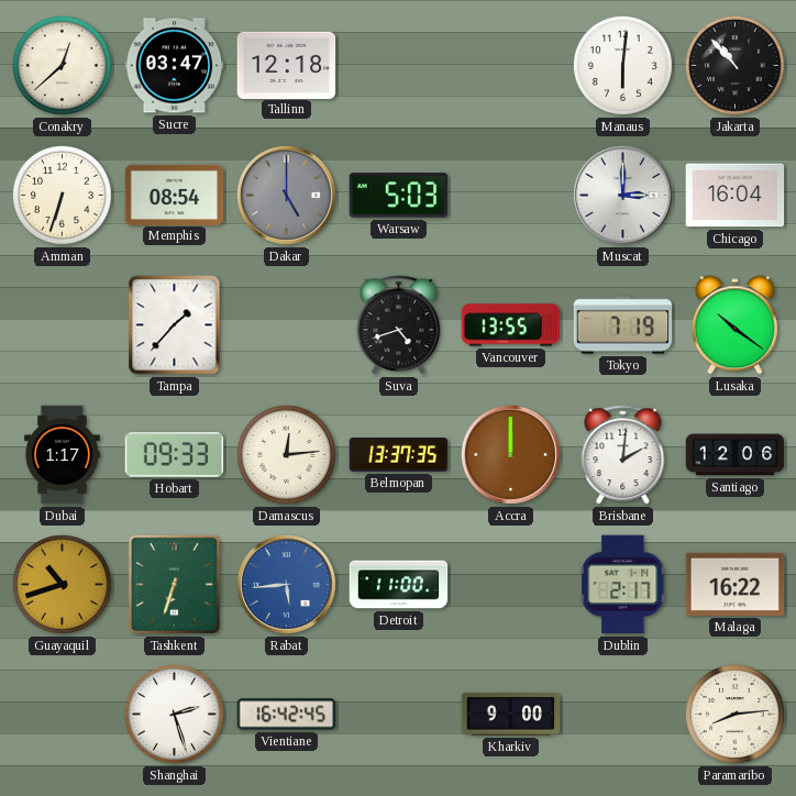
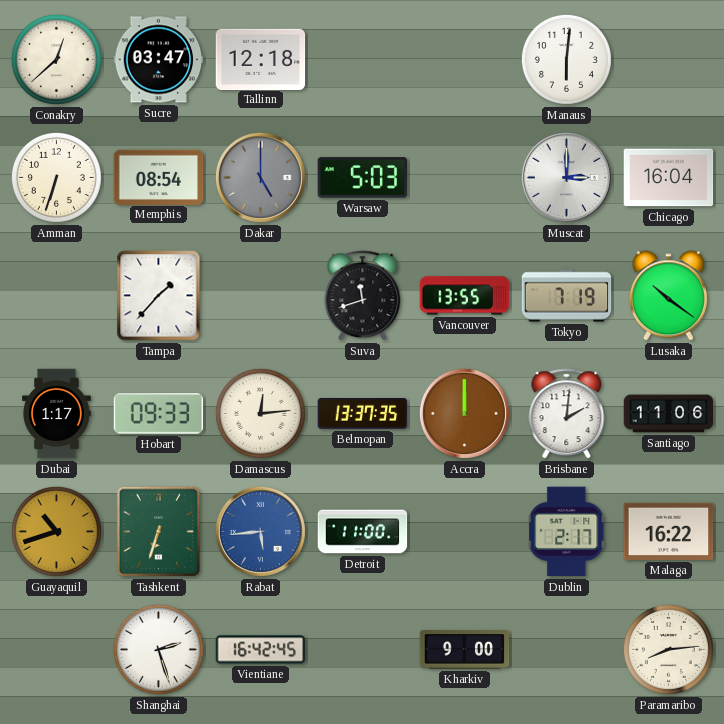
Jakarta: 10:53 -> none
Suva: 4:42 -> 11:42
Santiago: 12:06 -> 11:06
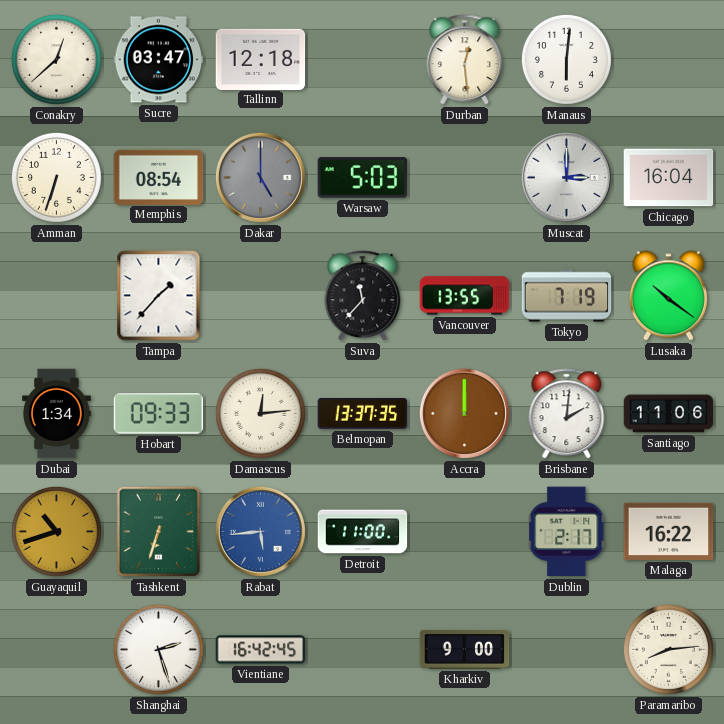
Durban: none -> 12:29
Suva: 11:42 -> 11:37
Dubai: 1:17 -> 1:34
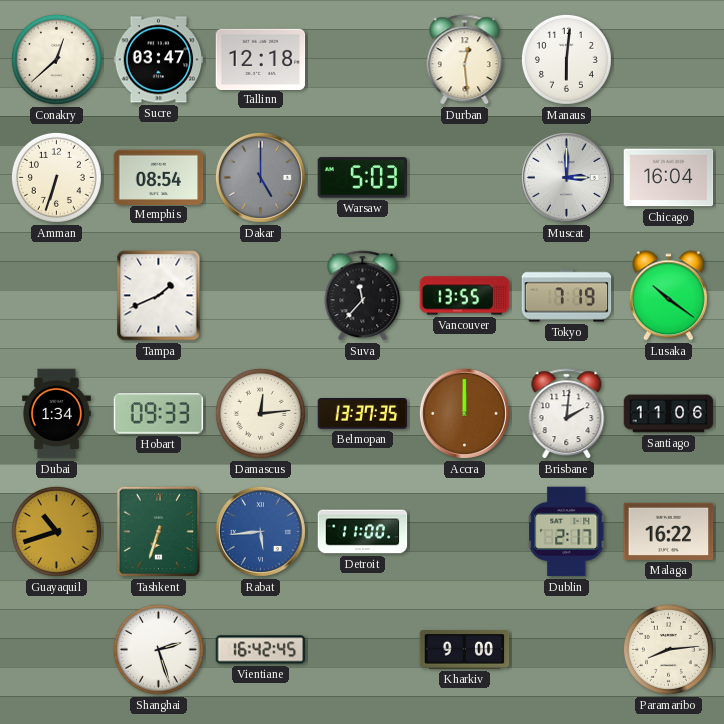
Tampa: 1:37 -> 1:41
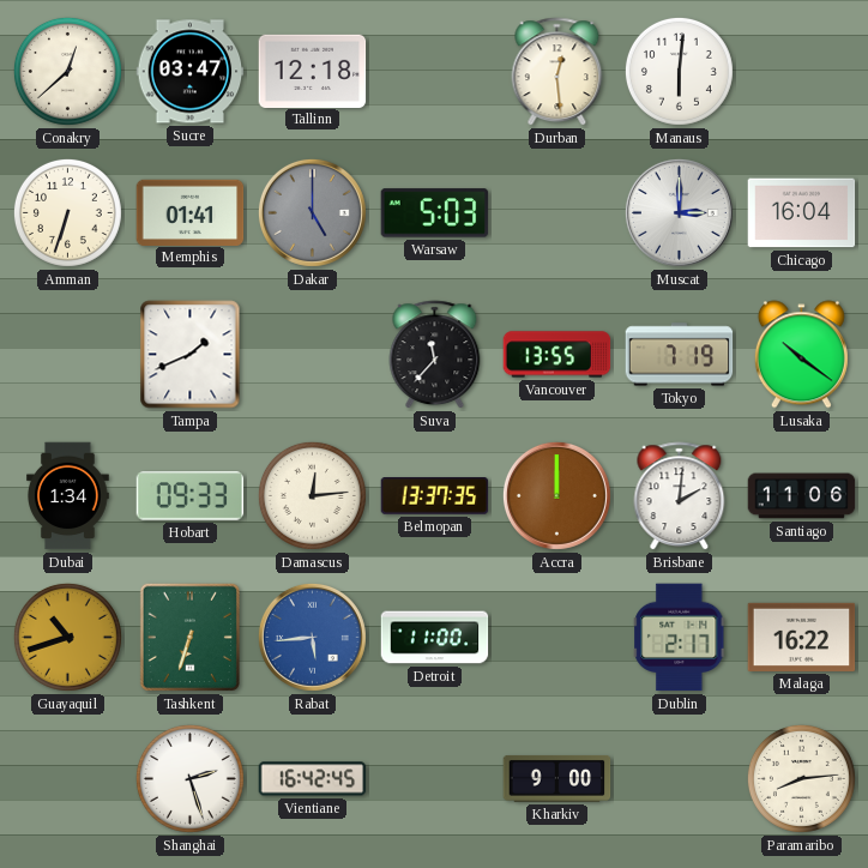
Memphis: 08:54 -> 01:41
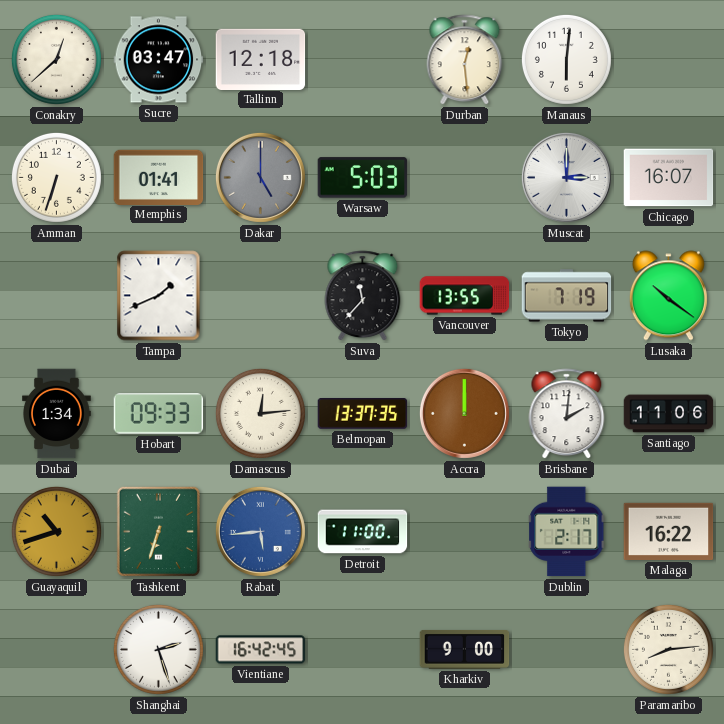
Chicago: 16:04 -> 16:07
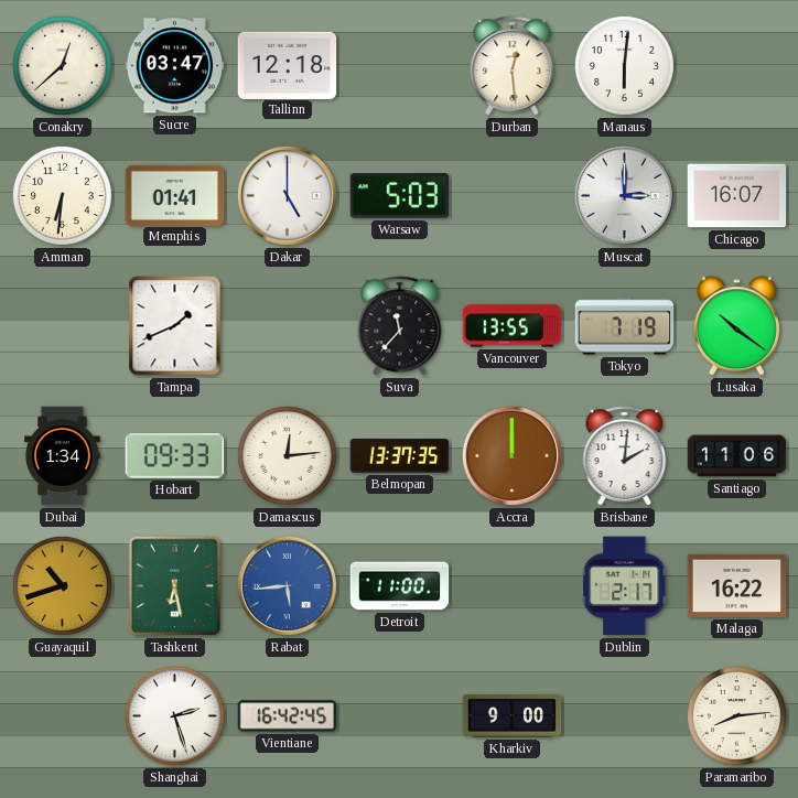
Amman: 6:33 -> 6:31
Dakar dial: grey -> white
Tashkent: 6:33 -> 6:28
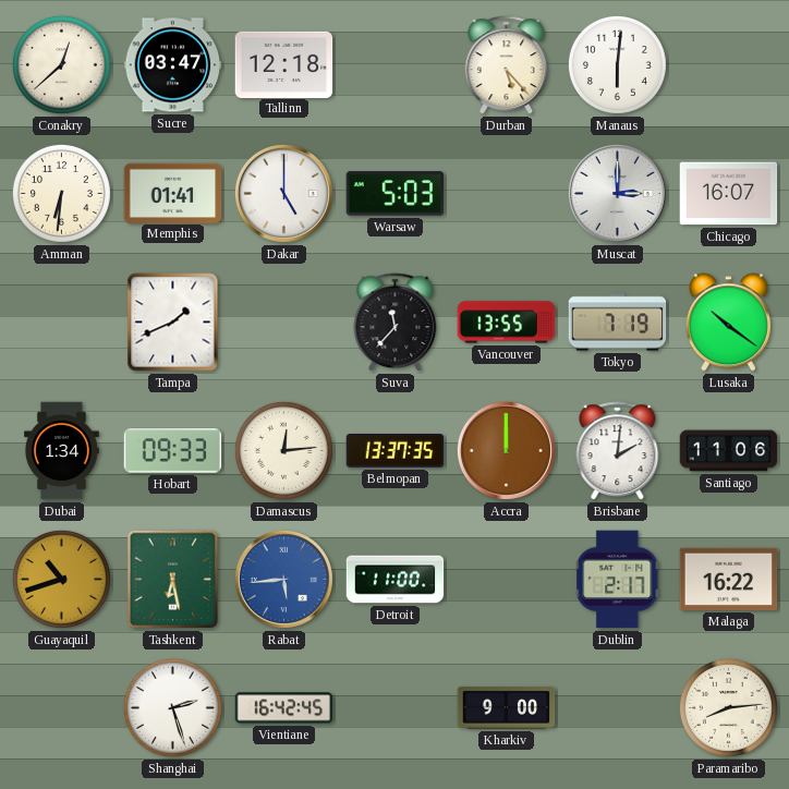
Durban: 12:29 -> 5:23
